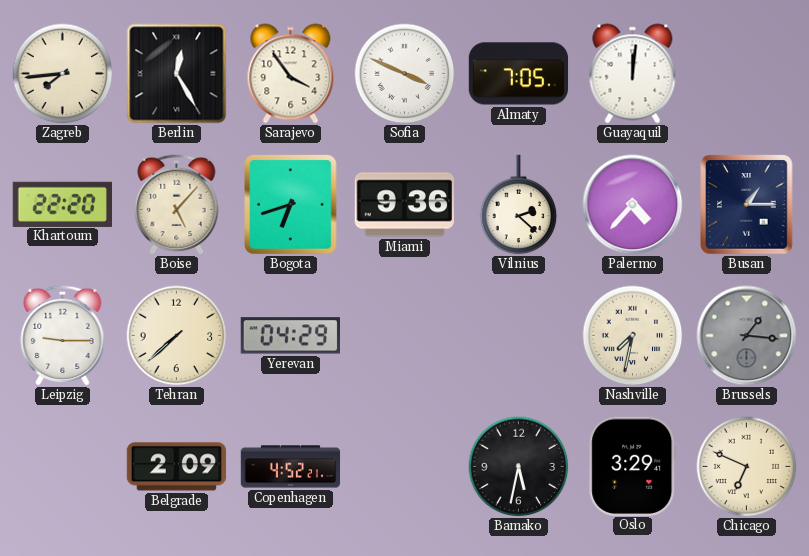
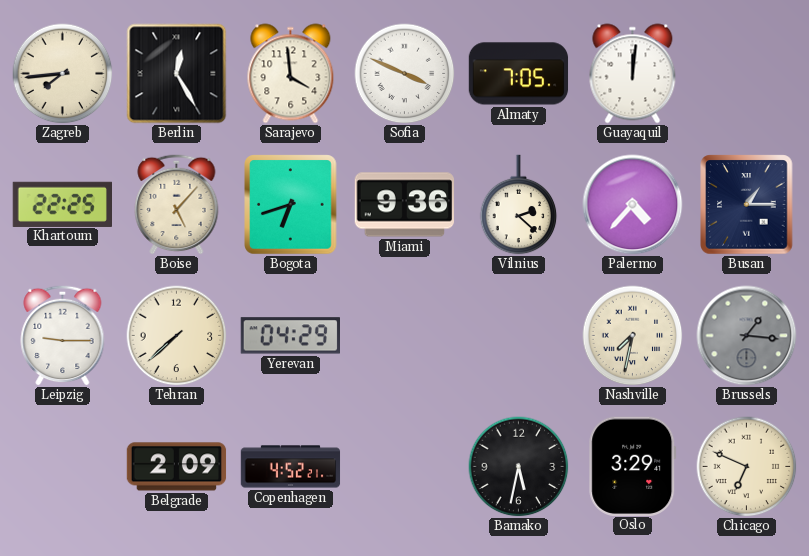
Sarajevo: 3:54 -> 3:59
Khartoum: 22:20 -> 22:25
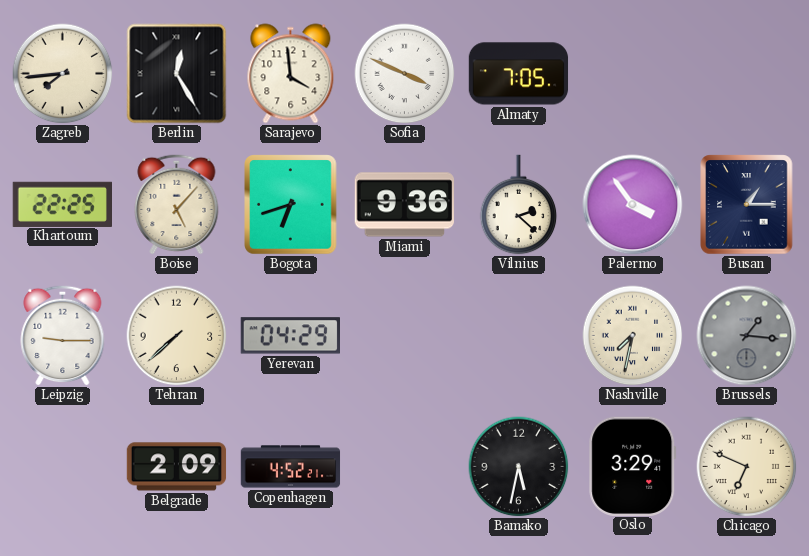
Guayaquil: 12:01 -> none
Palermo: 4:37 -> 3:54
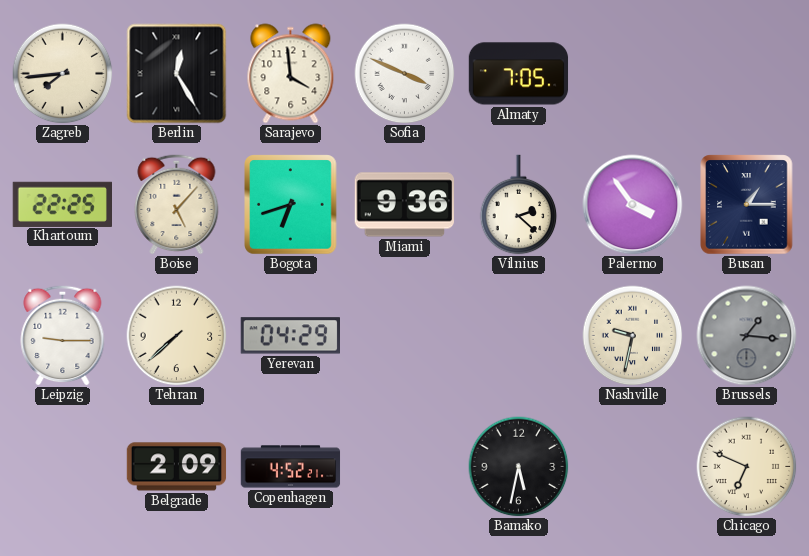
Nashville: 7:32 -> 9:32
Oslo: 3:29 -> none
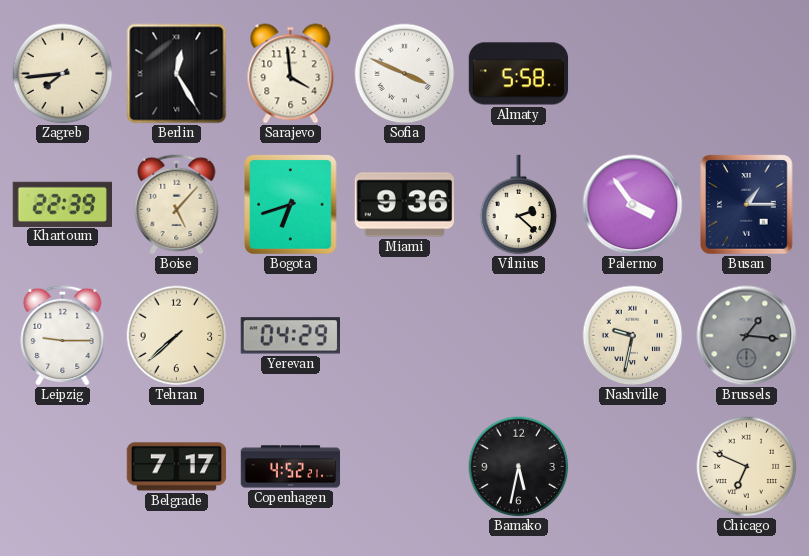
Almaty: 7:05 -> 5:58
Khartoum: 22:25 -> 22:39
Belgrade: 2:09 -> 7:17
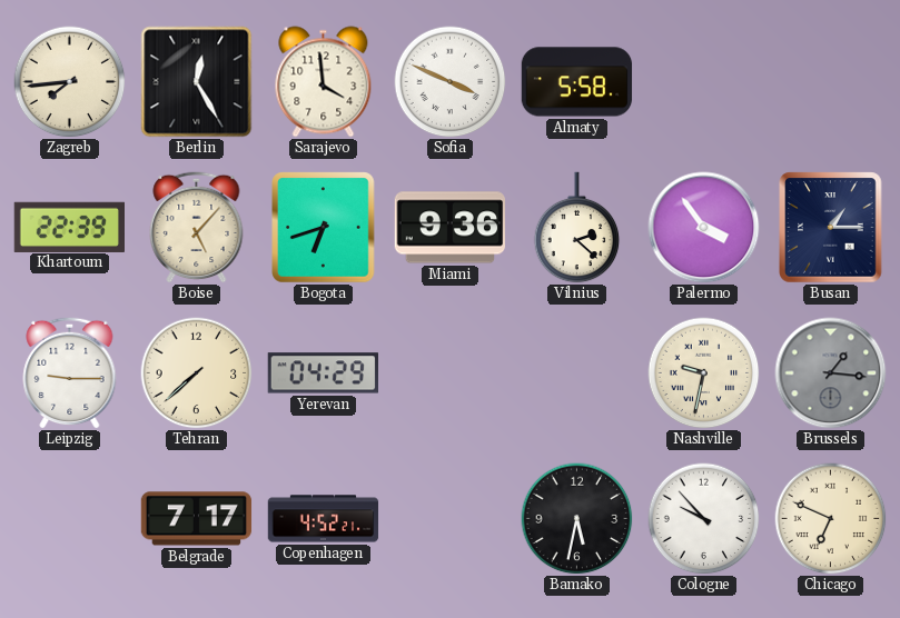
Cologne: none -> 9:53
